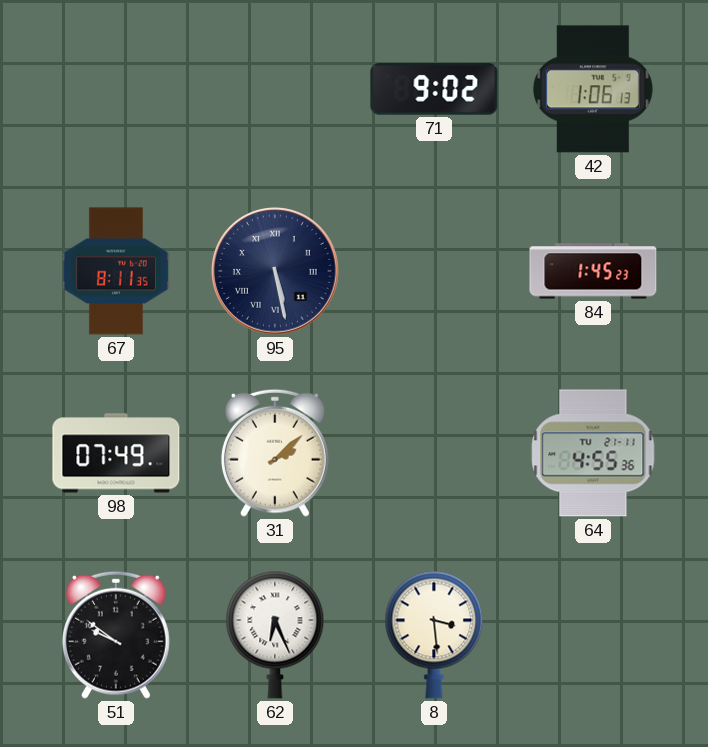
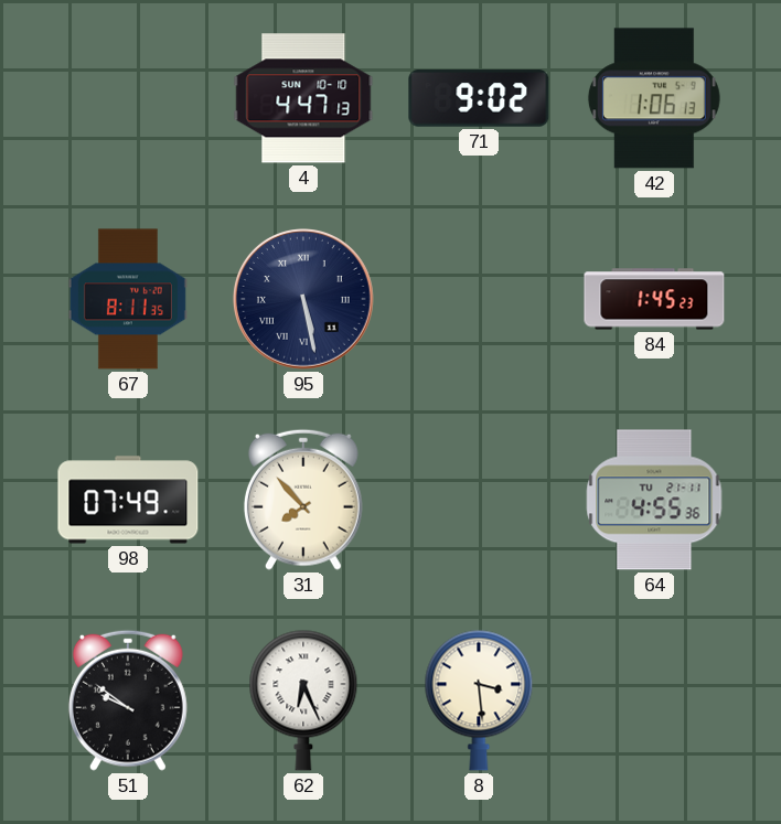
4: none -> 4:47
31: 2:08 -> 7:53
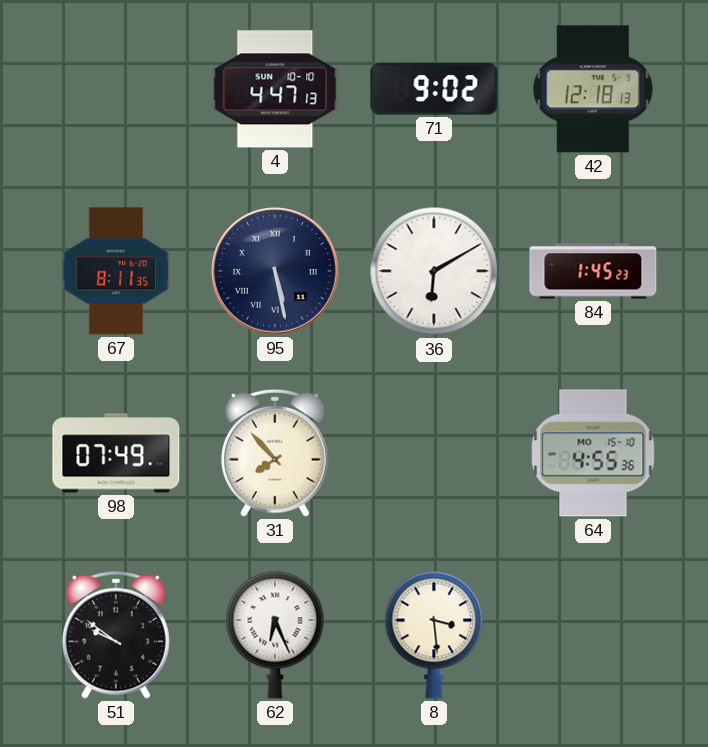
42: 1:06 -> 12:18
36: none -> 6:10
64 date: TU 21-11 -> MO 15-10
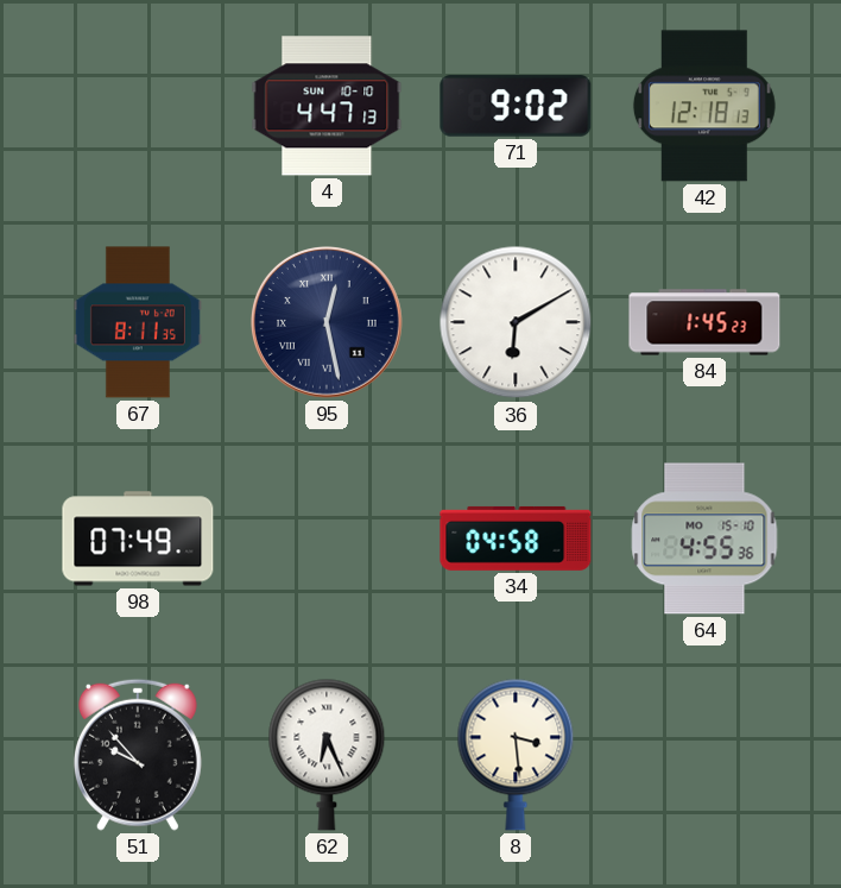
95: 5:28 -> 12:28
31: 7:53 -> none
34: none -> 04:58
51: 9:51 -> 9:53
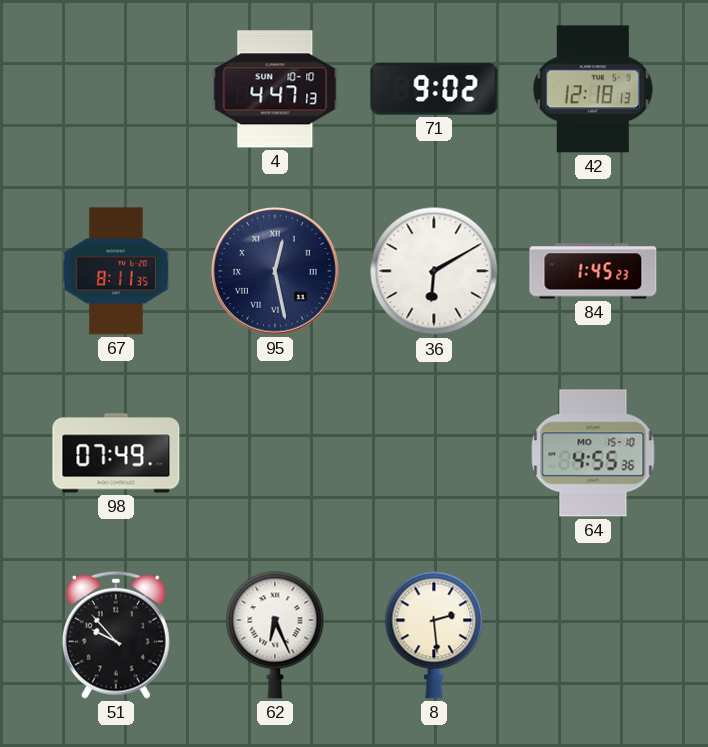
34: 04:58 -> none
8: 3:29 -> 2:29
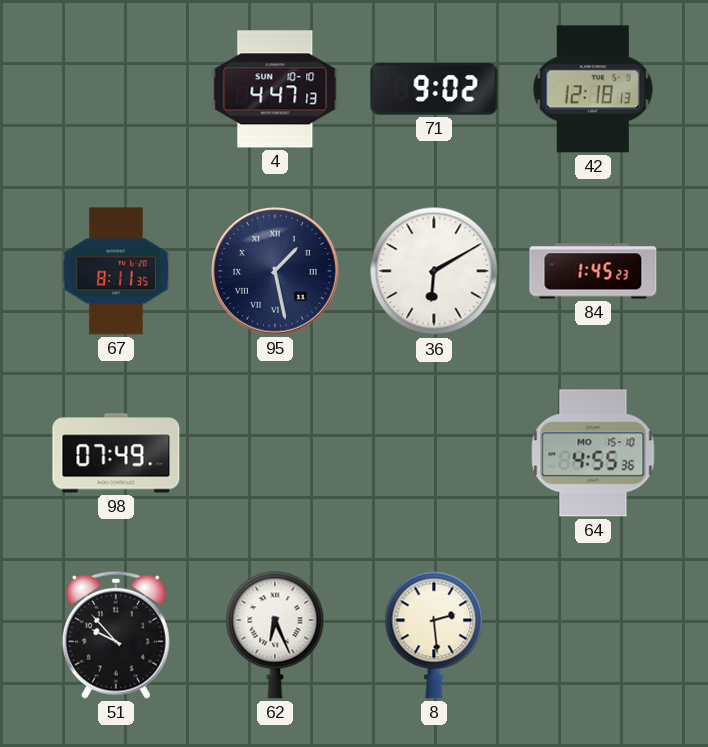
95: 12:28 -> 1:28
